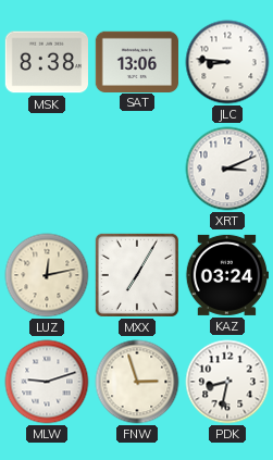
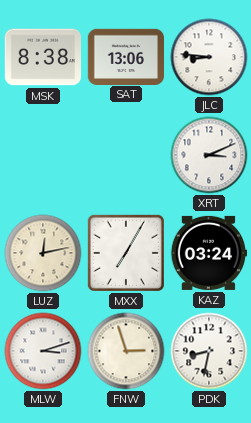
MLW: 9:12 -> 3:12
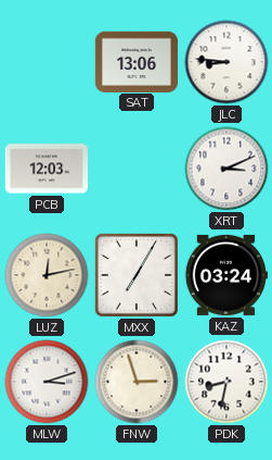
MSK: 8:38 -> none
PCB: none -> 12:03
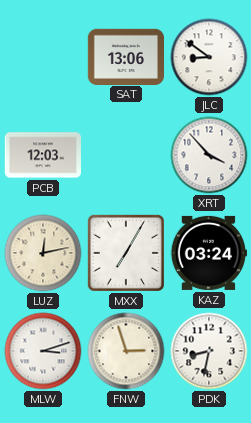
JLC: 8:46 -> 8:51
XRT: 3:11 -> 3:53
